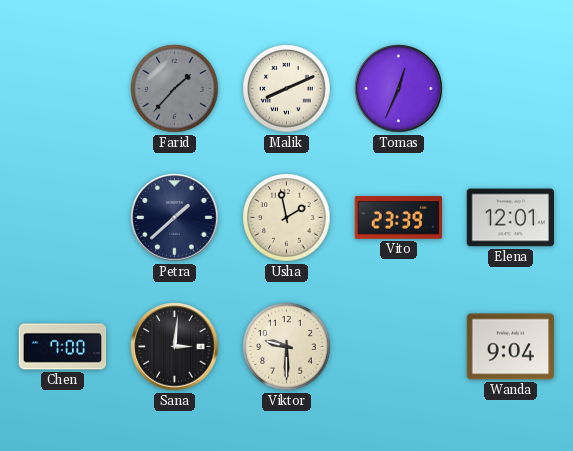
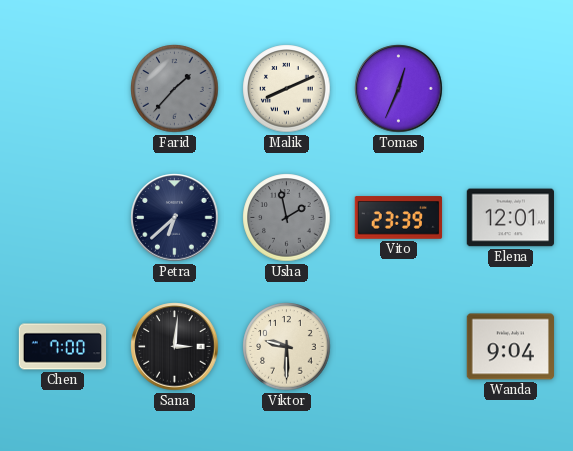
Petra: 1:38 -> 6:38
Usha dial: cream -> grey
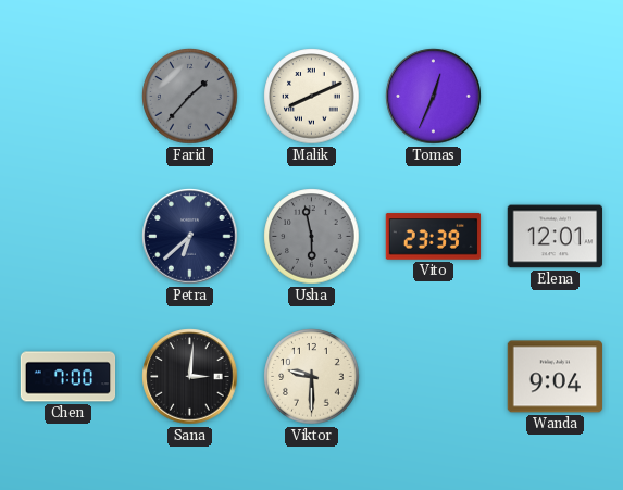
Usha: 1:58 -> 5:58
